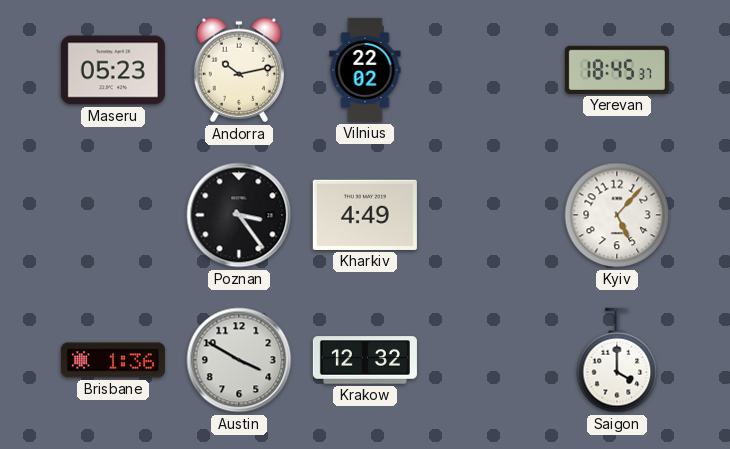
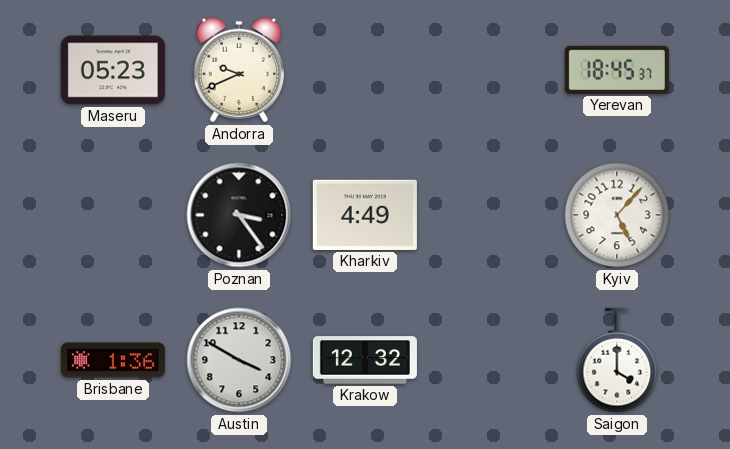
Andorra: 10:13 -> 9:41
Vilnius: 22:02 -> none
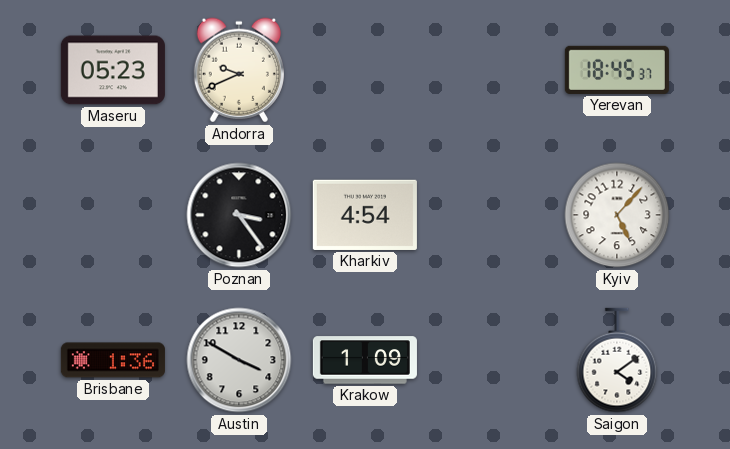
Kharkiv: 4:49 -> 4:54
Krakow: 12:32 -> 1:09
Saigon: 4:00 -> 4:09
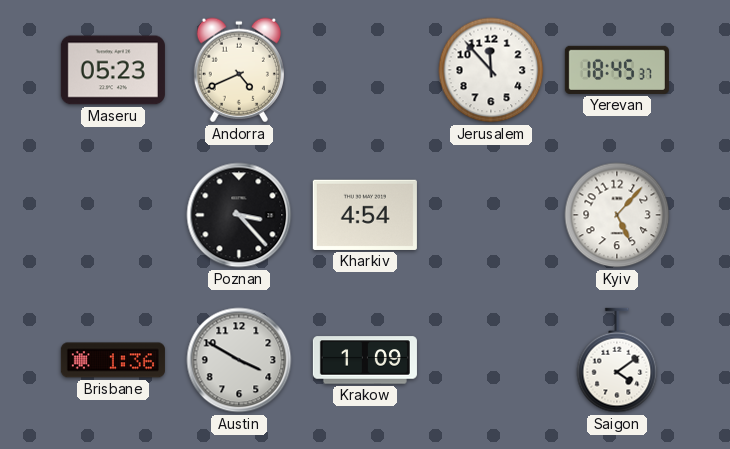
Andorra: 9:41 -> 4:41
Jerusalem: none -> 11:53
Poznan: 3:24 -> 3:23
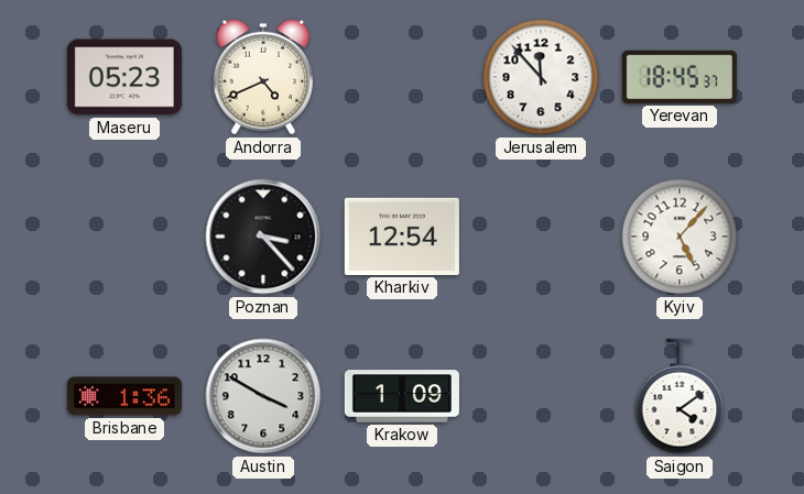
Kharkiv: 4:54 -> 12:54
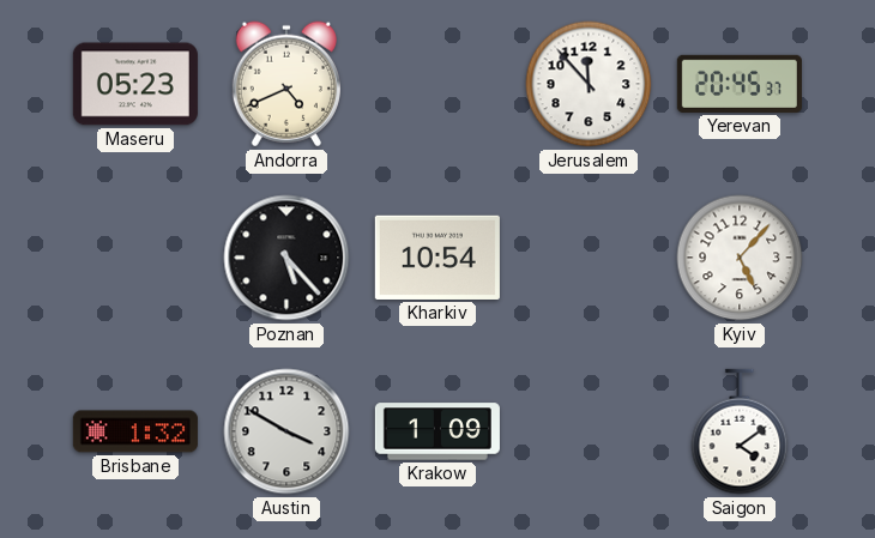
Yerevan: 18:45 -> 20:45
Poznan: 3:23 -> 5:23
Kharkiv: 12:54 -> 10:54
Brisbane: 1:36 -> 1:32
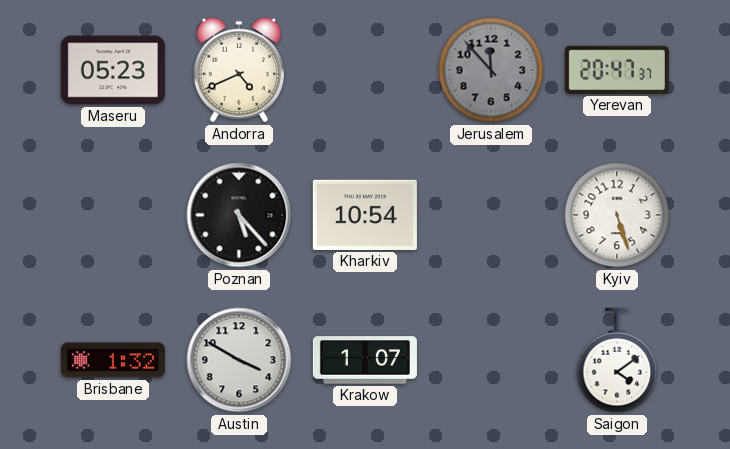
Jerusalem dial: white -> grey
Yerevan: 20:45 -> 20:47
Kyiv: 5:07 -> 5:27
Krakow: 1:09 -> 1:07
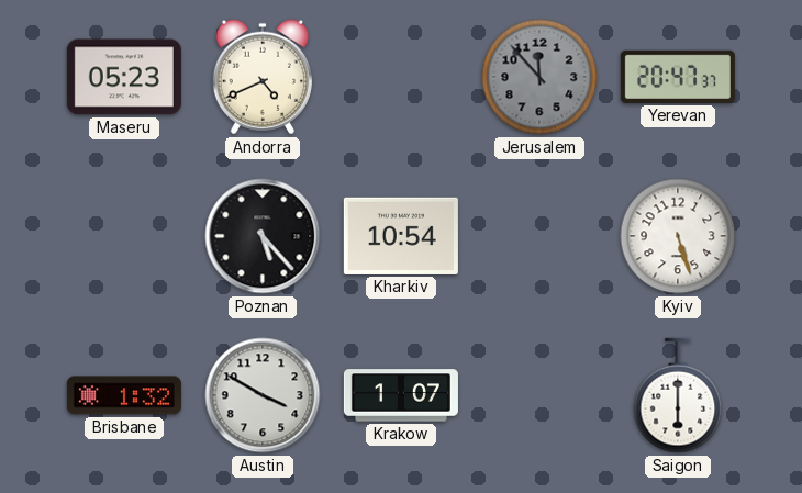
Saigon: 4:09 -> 6:00
